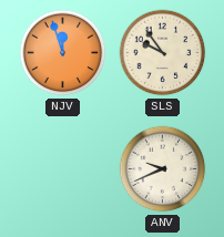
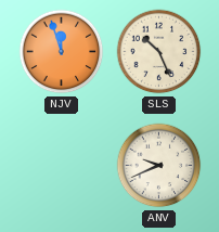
SLS: 9:54 -> 10:26
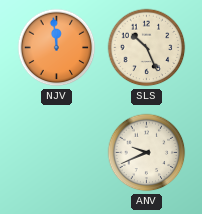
NJV: 11:57 -> 11:59
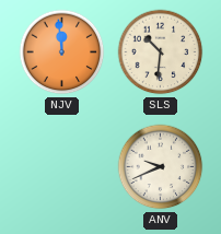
SLS: 10:26 -> 10:31
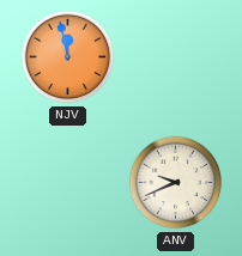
NJV: 11:59 -> 11:58
SLS: 10:31 -> none
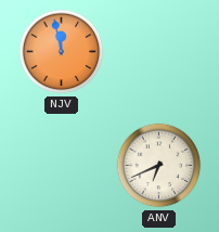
ANV: 9:41 -> 6:41
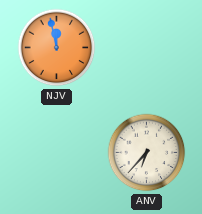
ANV: 6:41 -> 6:37
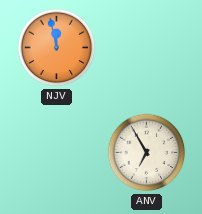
ANV: 6:37 -> 6:55
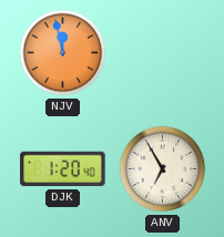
DJK: none -> 1:20
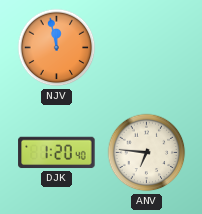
ANV: 6:55 -> 6:46
